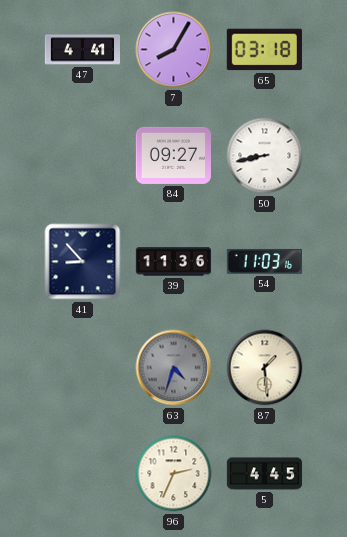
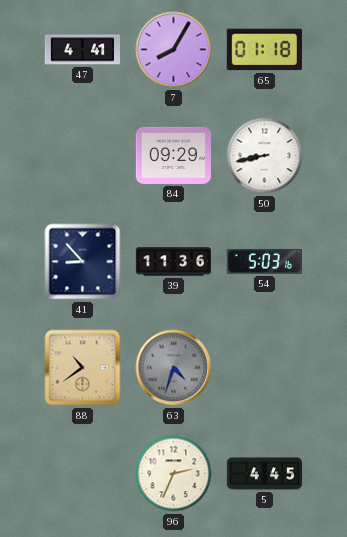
65: 03:18 -> 01:18
84: 09:27 -> 09:29
54: 11:03 -> 5:03
88: none -> 10:39
87: 1:29 -> none
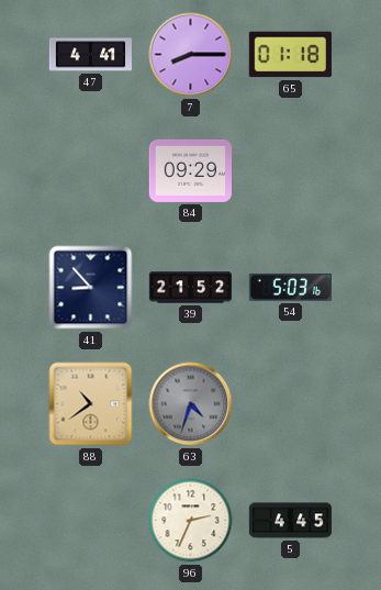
7: 8:05 -> 8:15
50: 8:43 -> none
39: 11:36 -> 21:52
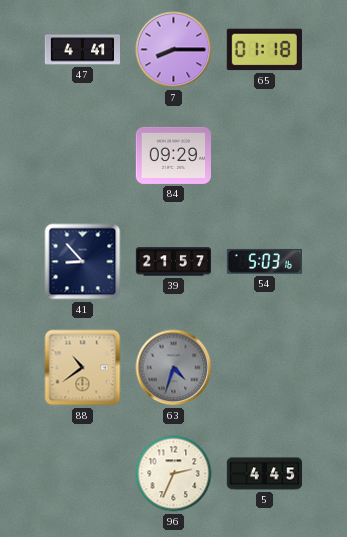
39: 21:52 -> 21:57
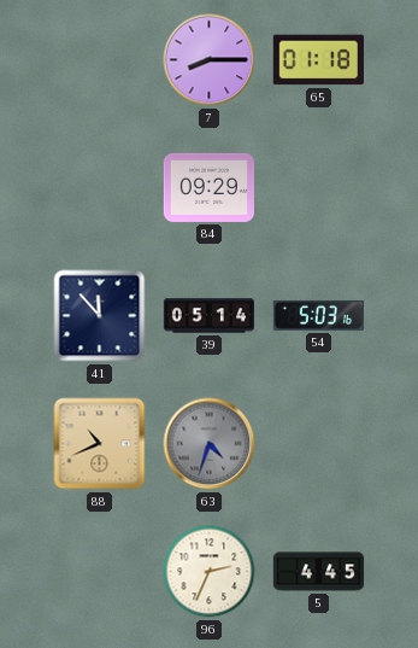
47: 4:41 -> none
41: 8:53 -> 11:53
39: 21:57 -> 05:14
88: 10:39 -> 10:41
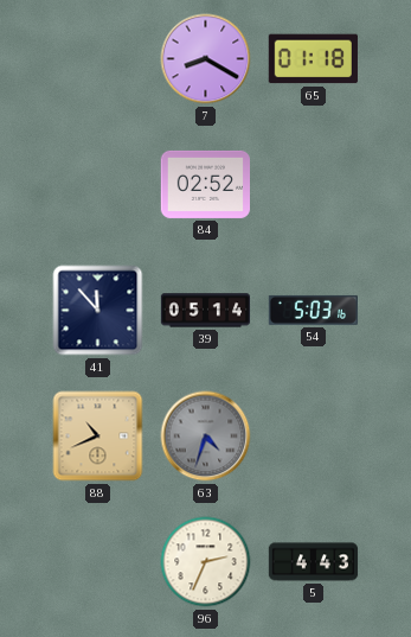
7: 8:15 -> 8:20
84: 09:29 -> 02:52
5: 4:45 -> 4:43
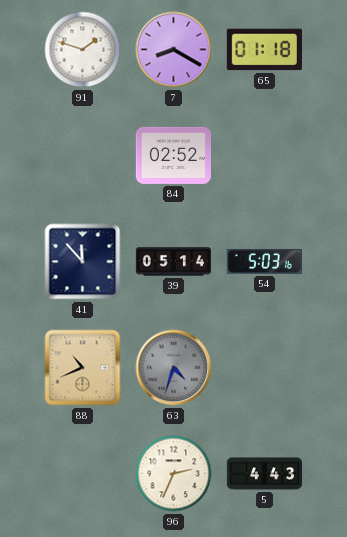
91: none -> 1:48
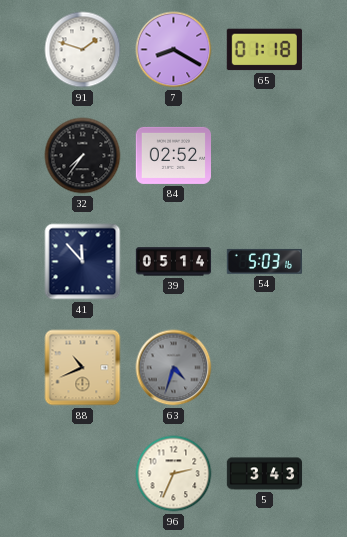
32: none -> 7:36
5: 4:43 -> 3:43
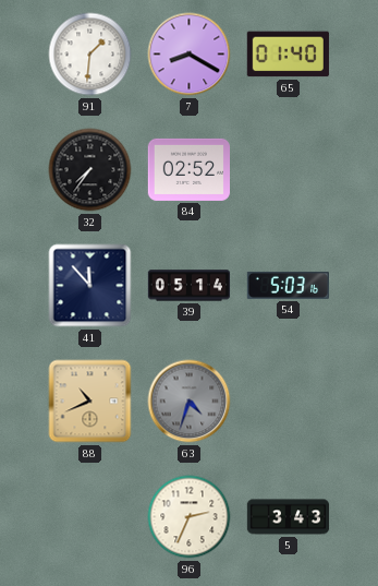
91: 1:48 -> 1:31
65: 01:18 -> 01:40
